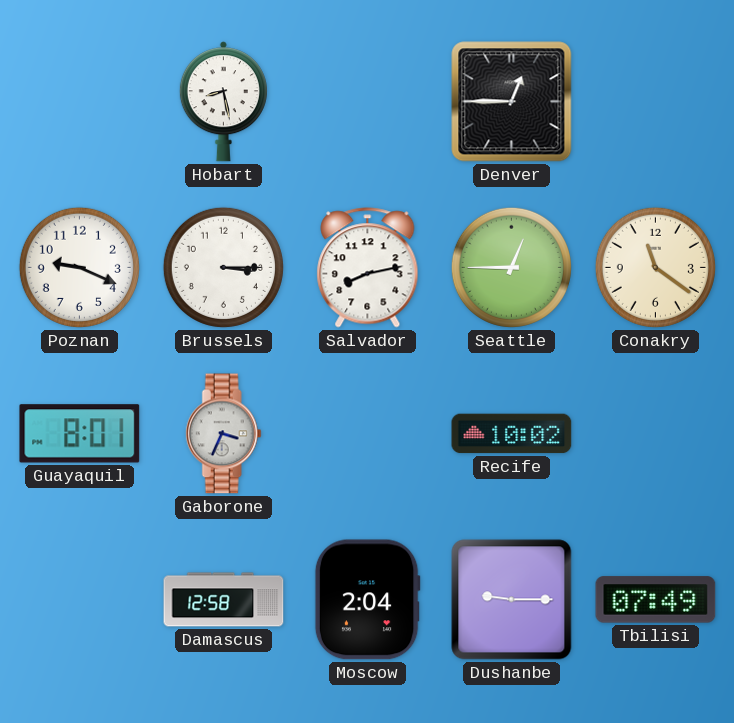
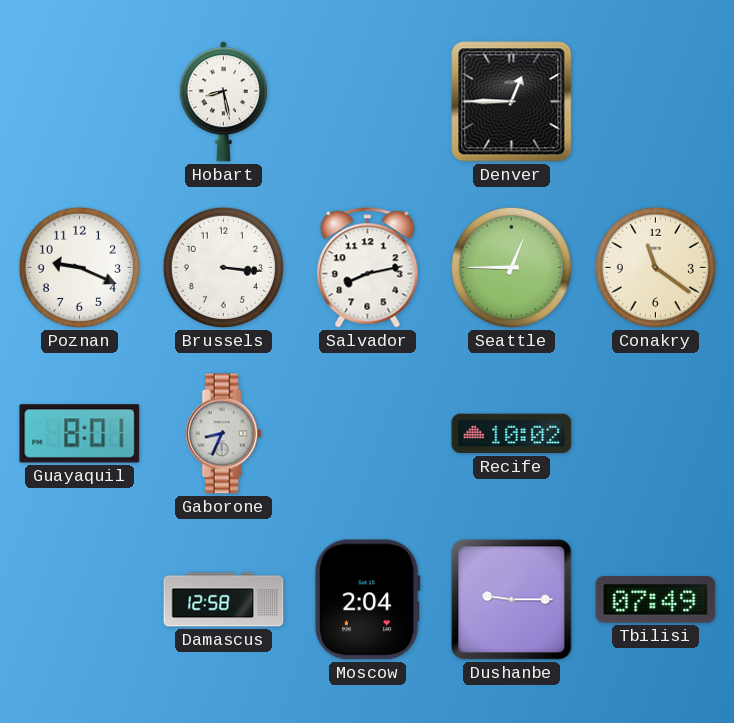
Brussels: 3:15 -> 3:16
Gaborone: 3:34 -> 8:34
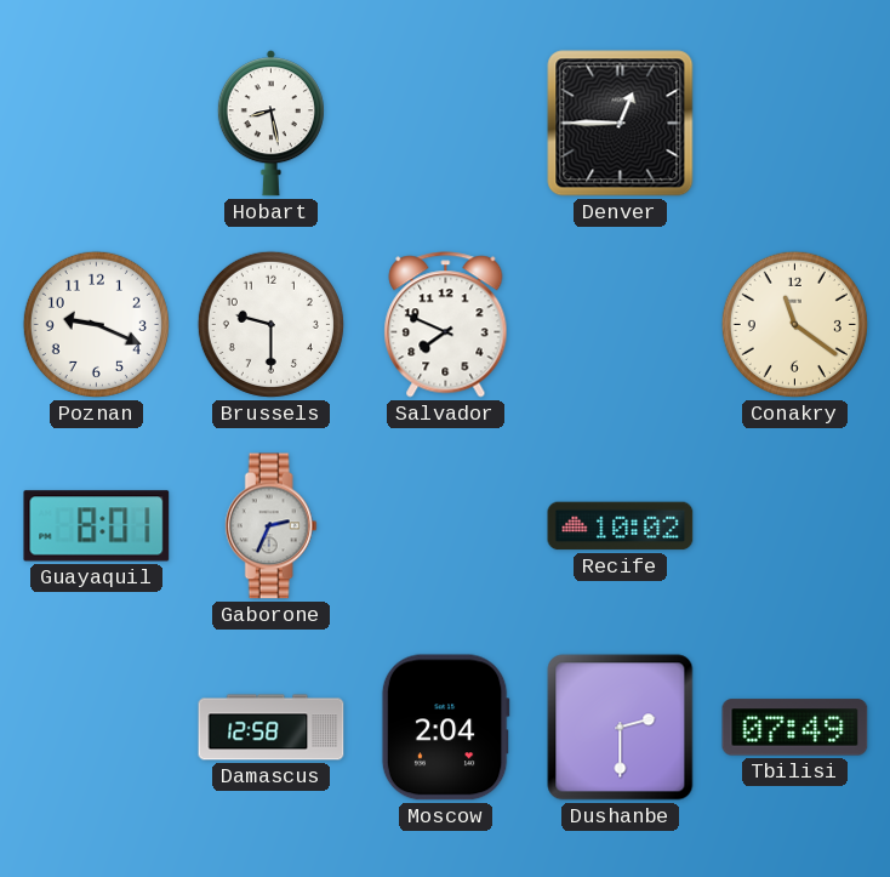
Brussels: 3:16 -> 9:30
Salvador: 8:13 -> 7:49
Seattle: 12:45 -> none
Gaborone: 8:34 -> 2:34
Dushanbe: 9:15 -> 2:30
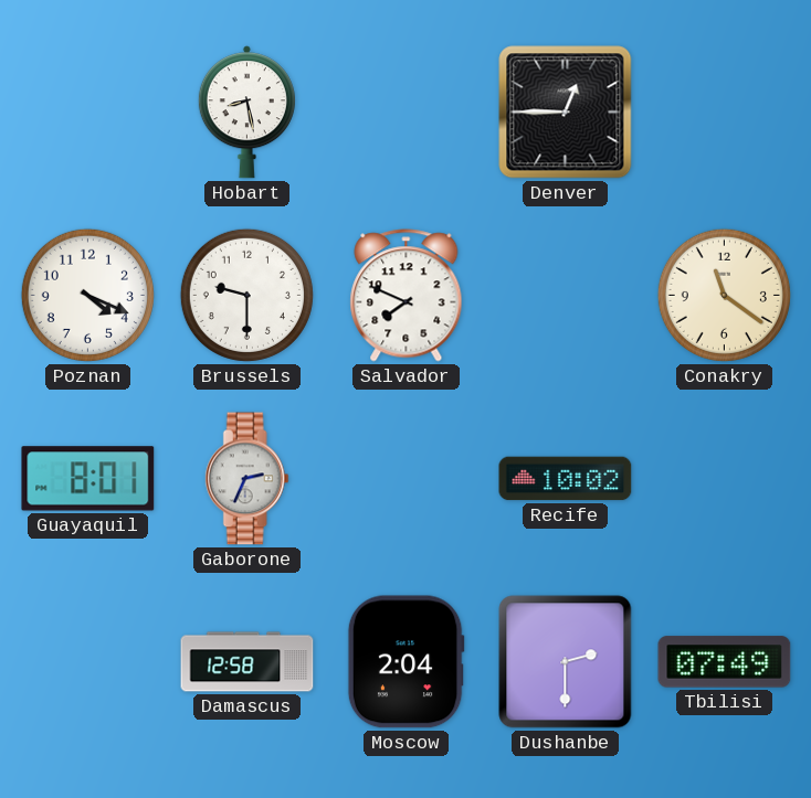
Poznan: 9:19 -> 4:19
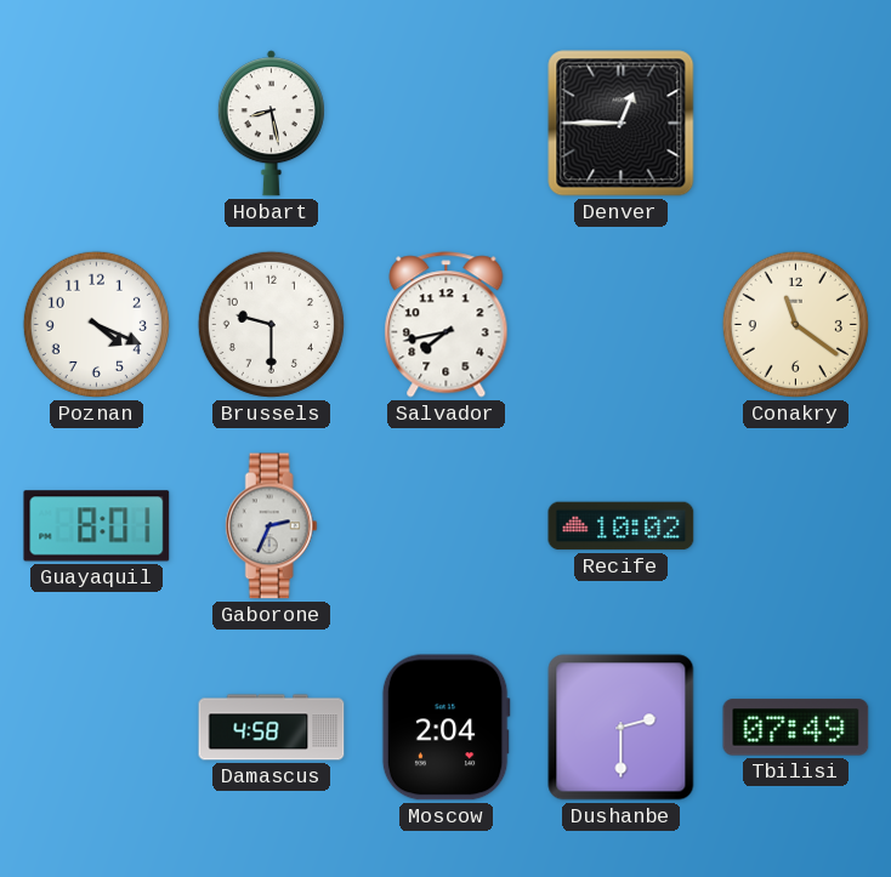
Salvador: 7:49 -> 7:43
Damascus: 12:58 -> 4:58
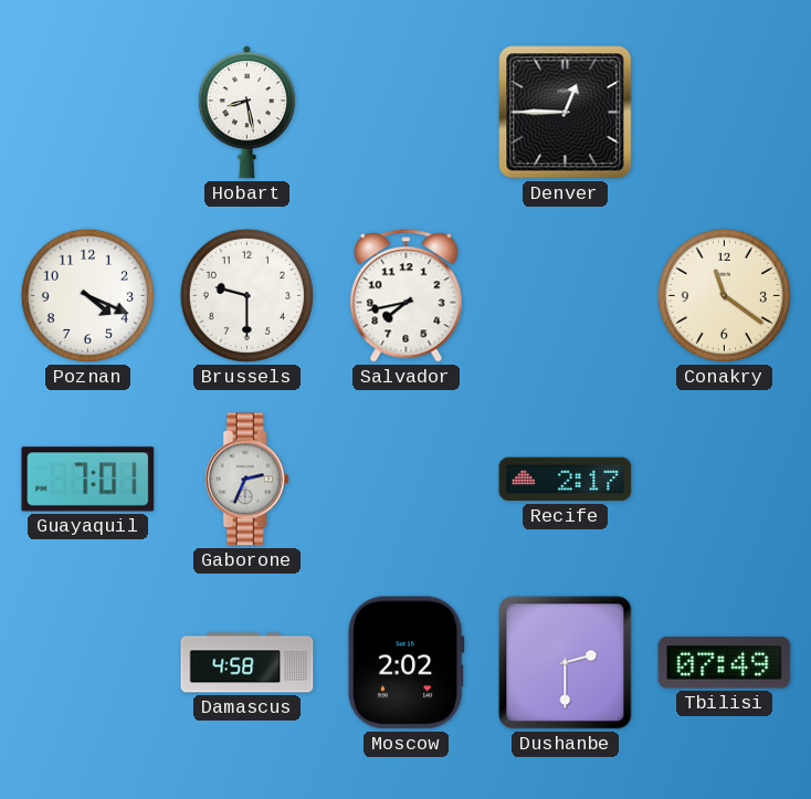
Guayaquil: 8:01 -> 7:01
Recife: 10:02 -> 2:17
Moscow: 2:04 -> 2:02
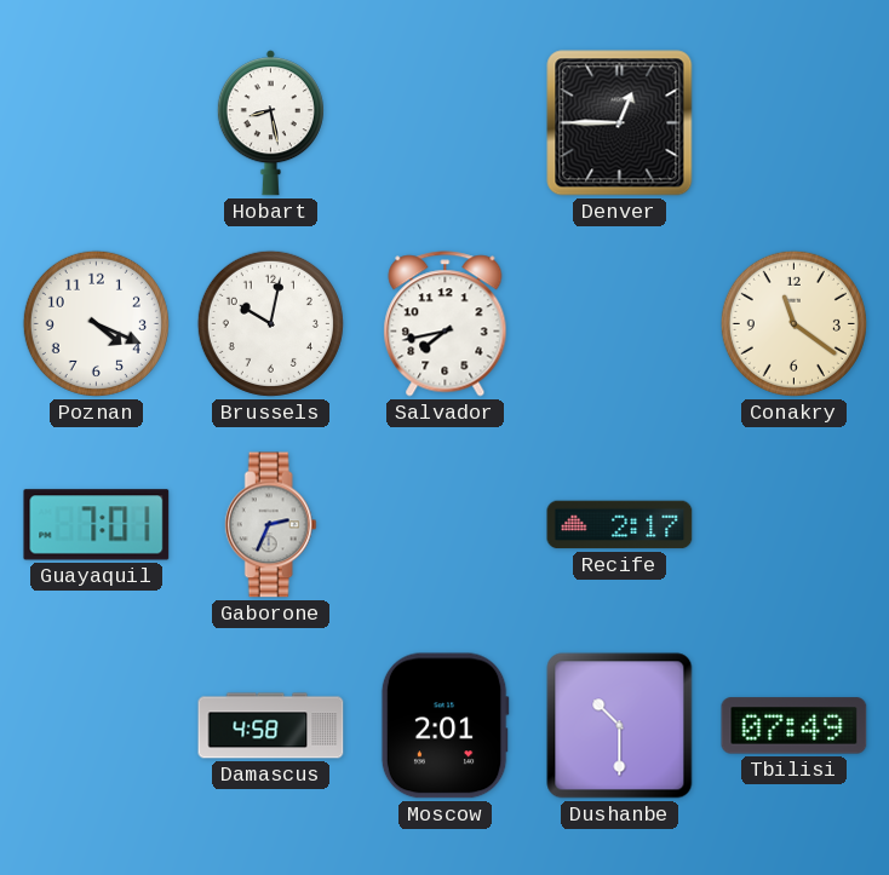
Brussels: 9:30 -> 10:02
Moscow: 2:02 -> 2:01
Dushanbe: 2:30 -> 10:30
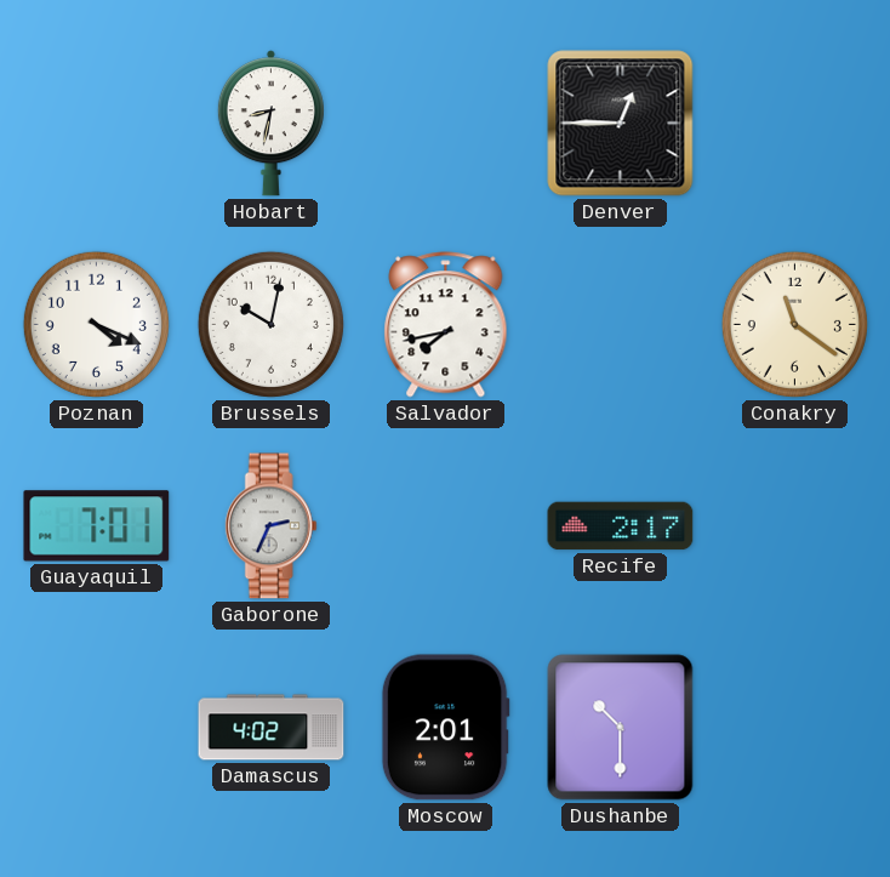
Hobart: 8:28 -> 8:32
Damascus: 4:58 -> 4:02
Tbilisi: 07:49 -> none
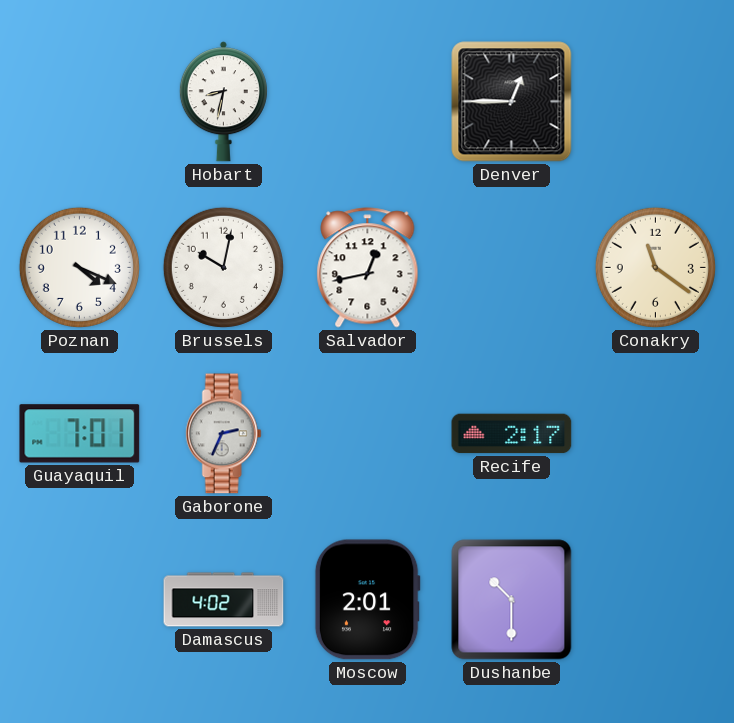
Salvador: 7:43 -> 12:43
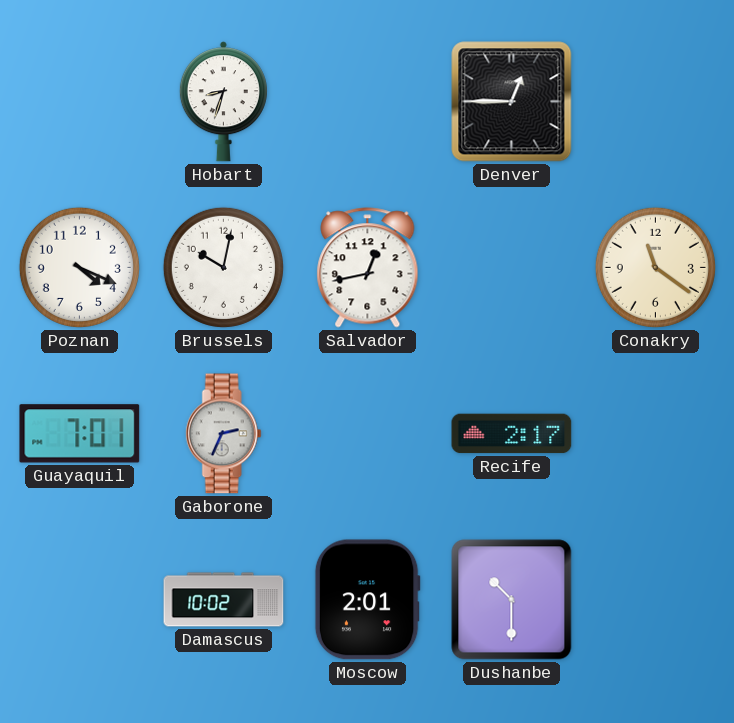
Hobart: 8:32 -> 8:33
Damascus: 4:02 -> 10:02
